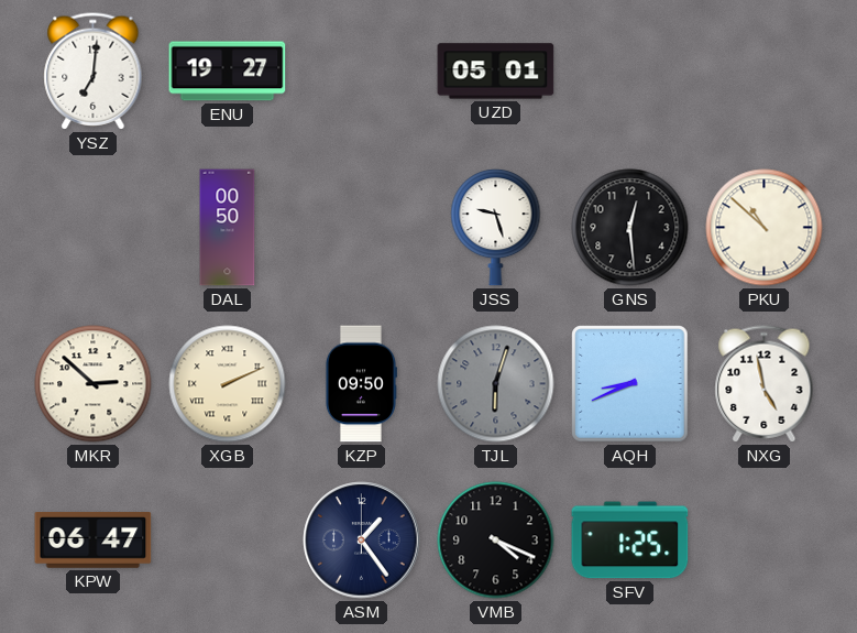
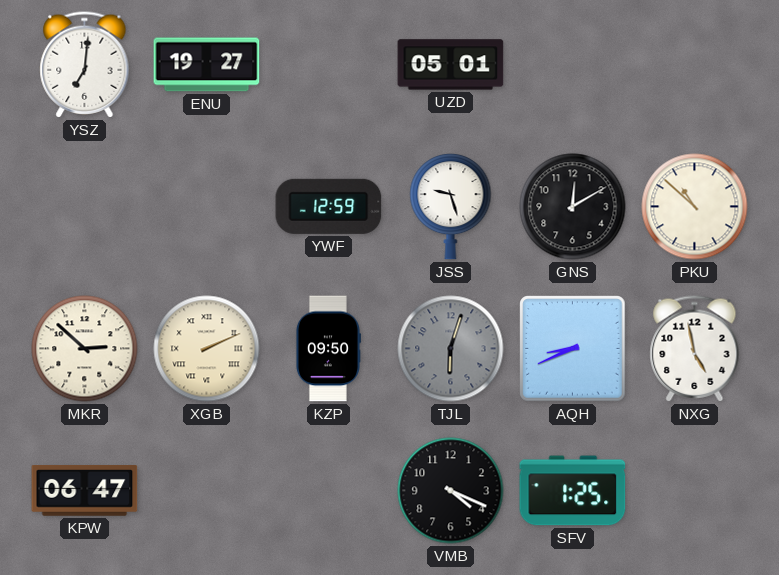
DAL: 00:50 -> none
YWF: none -> 12:59
GNS: 12:29 -> 12:10
ASM: 1:24 -> none
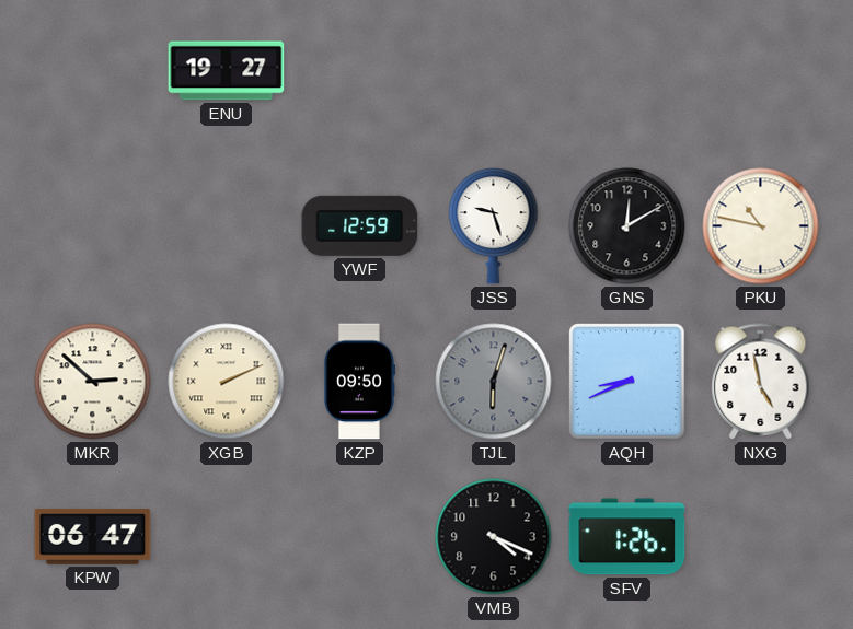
YSZ: 7:01 -> none
UZD: 05:01 -> none
PKU: 10:52 -> 10:47
SFV: 1:25 -> 1:26
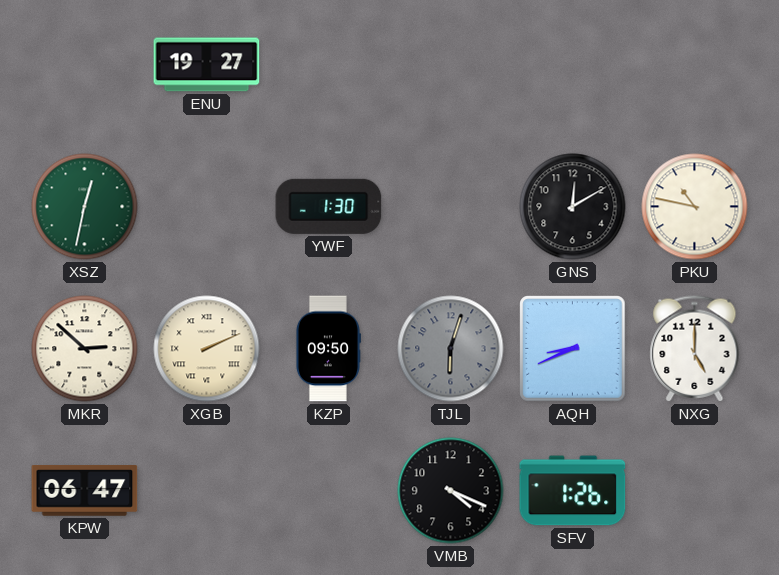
XSZ: none -> 12:32
YWF: 12:59 -> 1:30
JSS: 9:27 -> none
NXG: 4:58 -> 5:00
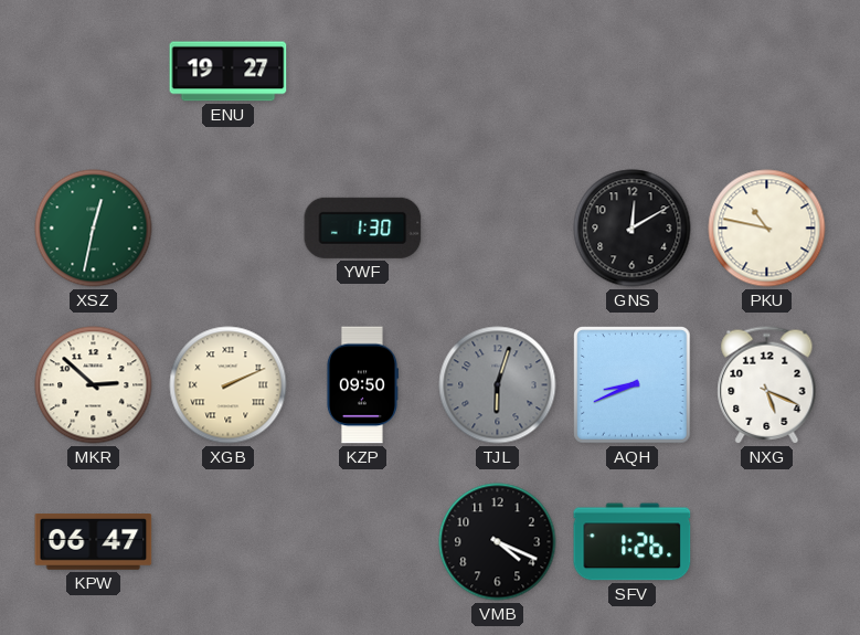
NXG: 5:00 -> 5:19
